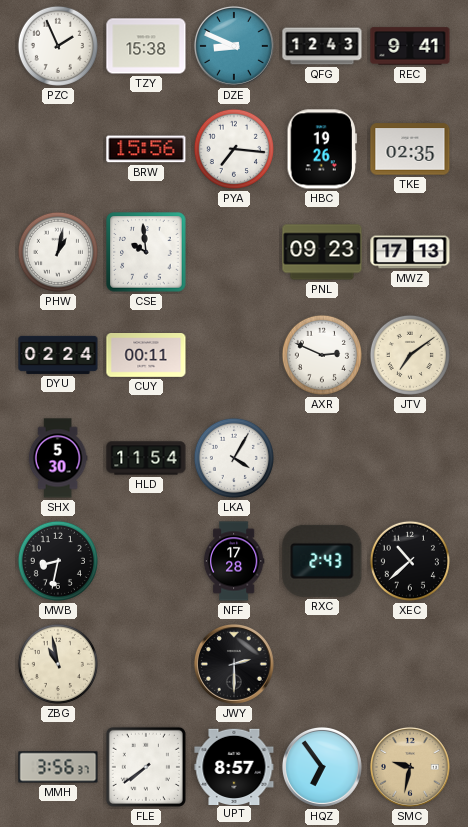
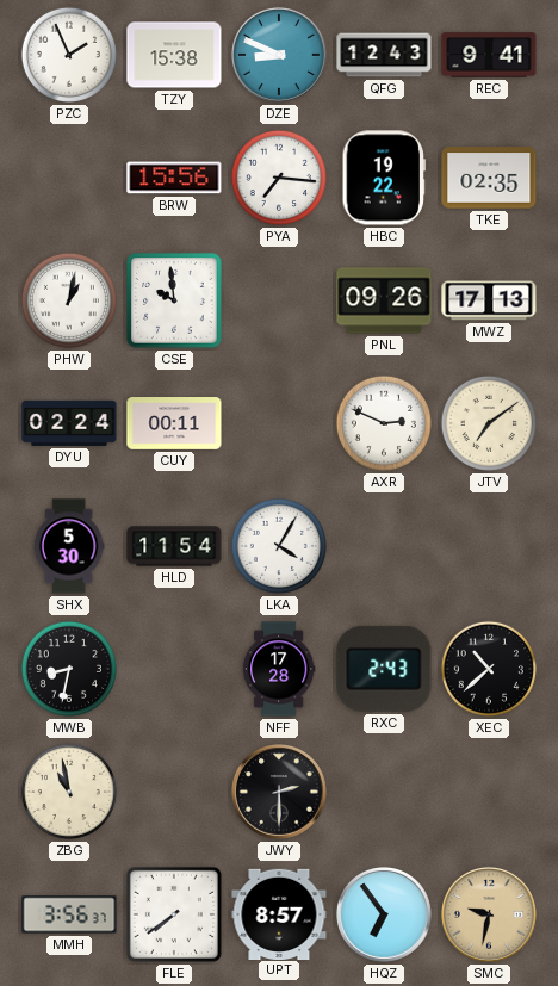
HBC: 19:26 -> 19:22
PNL: 09:23 -> 09:26
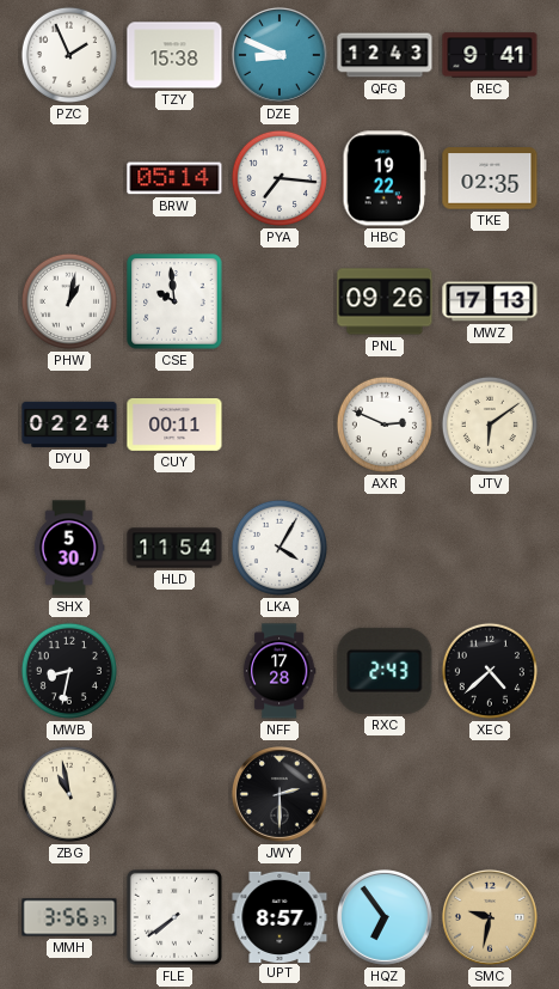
BRW: 15:56 -> 05:14
JTV: 7:09 -> 6:09
XEC: 10:38 -> 4:38
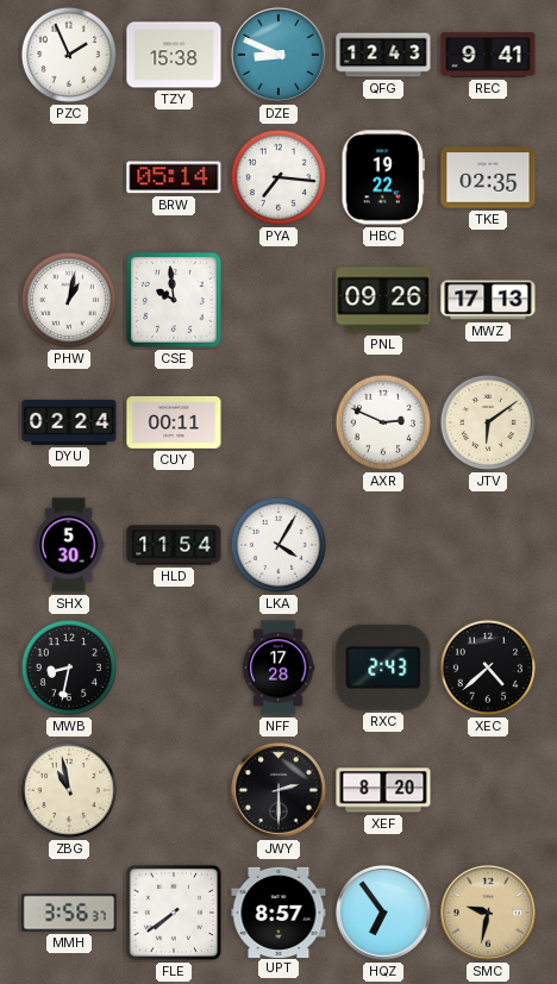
XEF: none -> 8:20
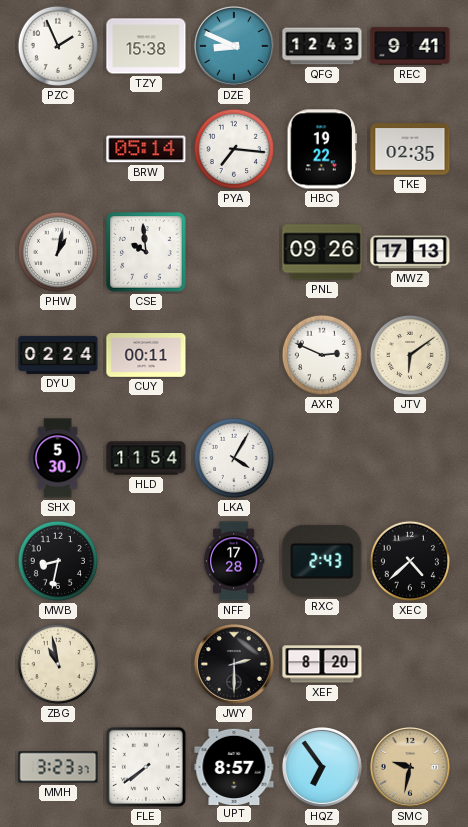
MMH: 3:56 -> 3:23
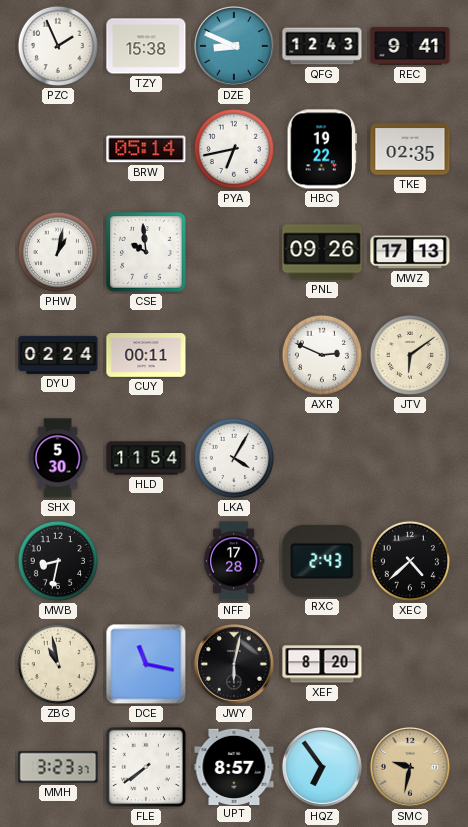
PYA: 7:16 -> 6:43
DCE: none -> 11:17
JWY: 2:30 -> 6:02
